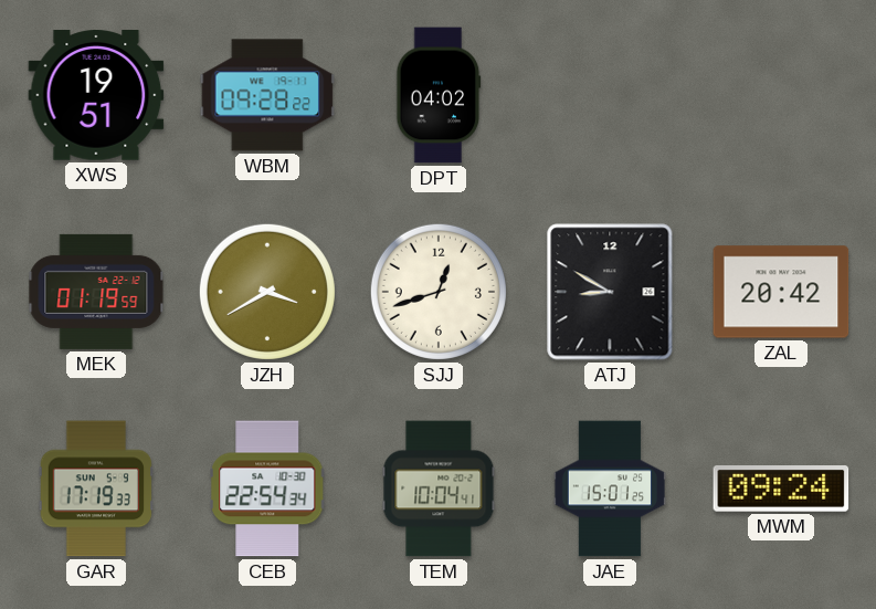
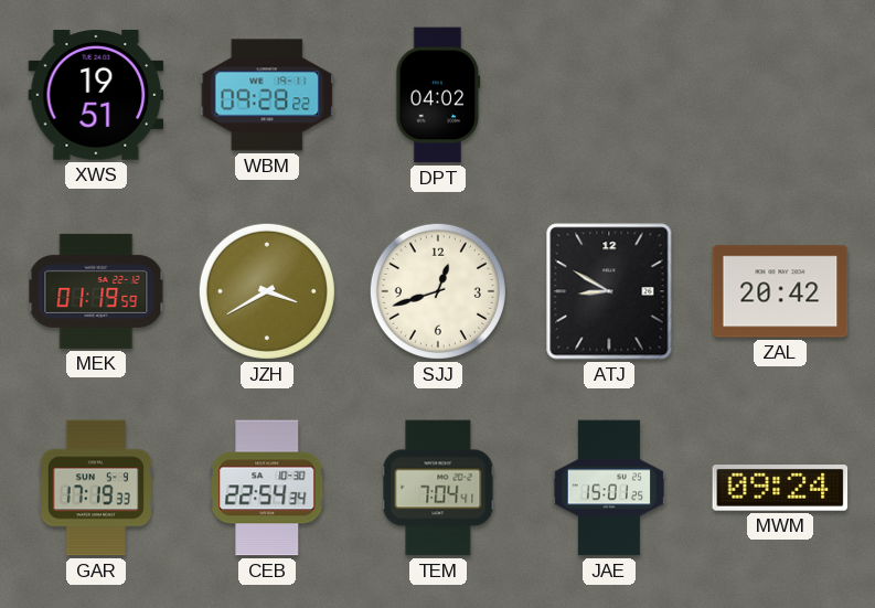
TEM: 10:04 -> 7:04
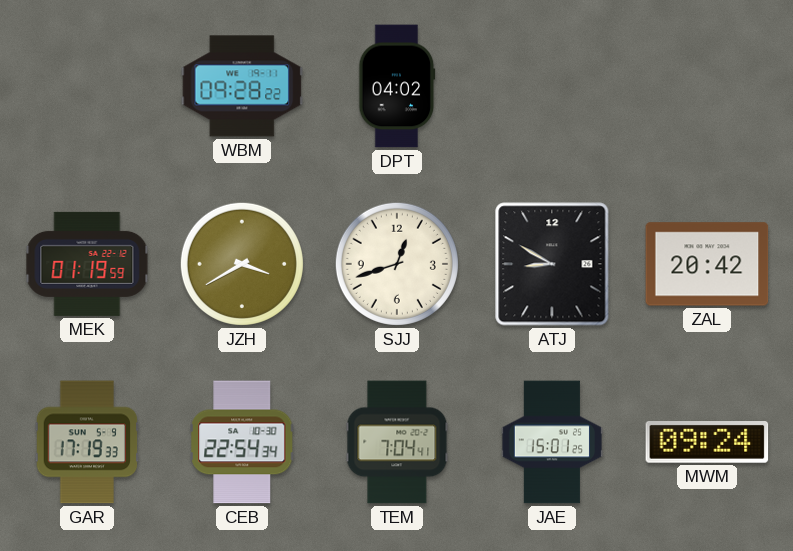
XWS: 19:51 -> none
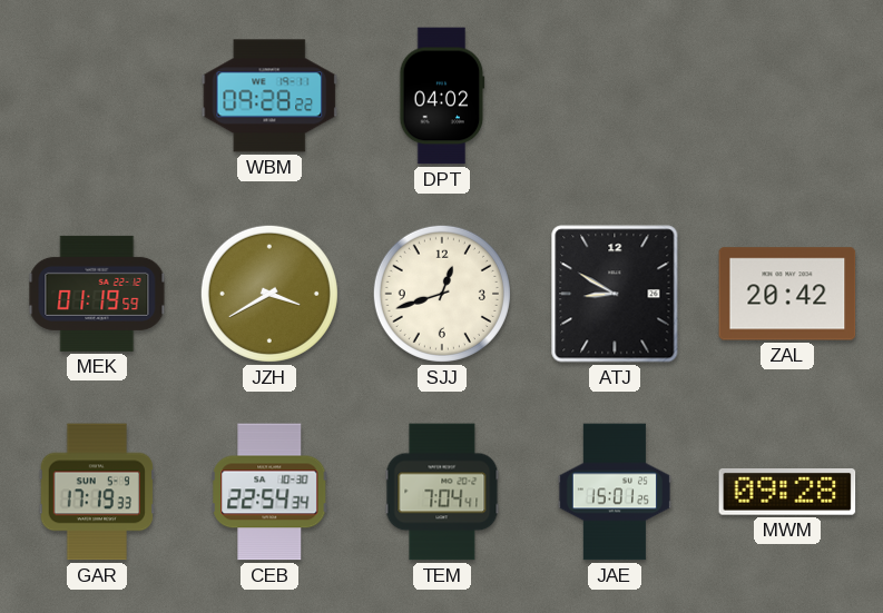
MWM: 09:24 -> 09:28
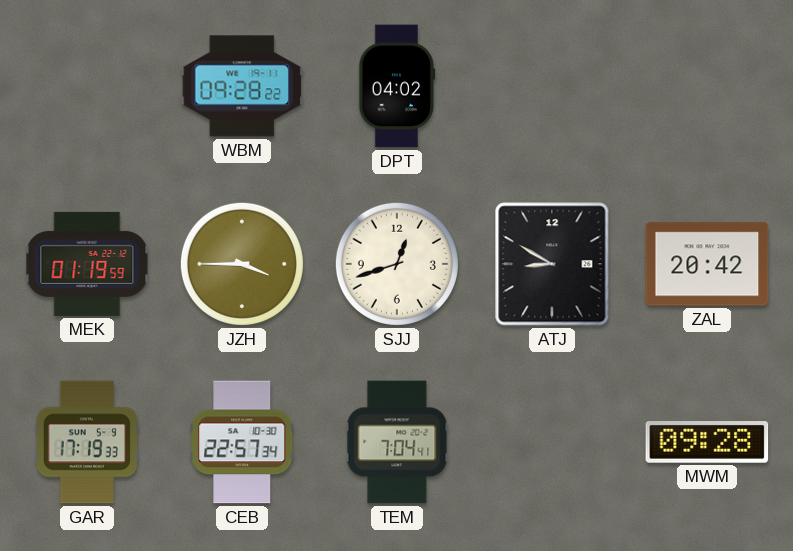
JZH: 3:40 -> 3:45
CEB: 22:54 -> 22:57
JAE: 15:01 -> none
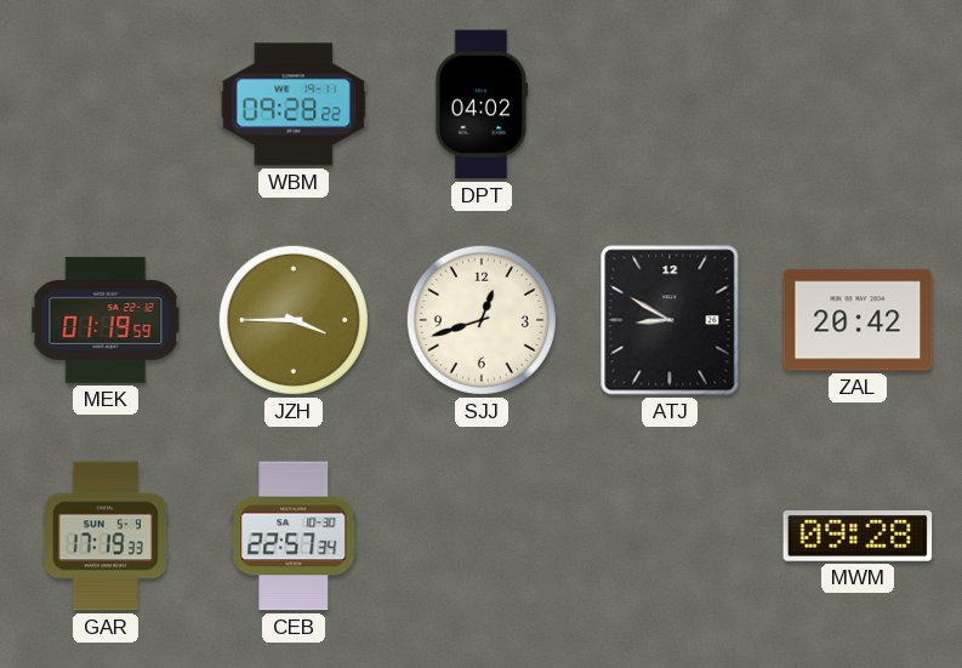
TEM: 7:04 -> none
